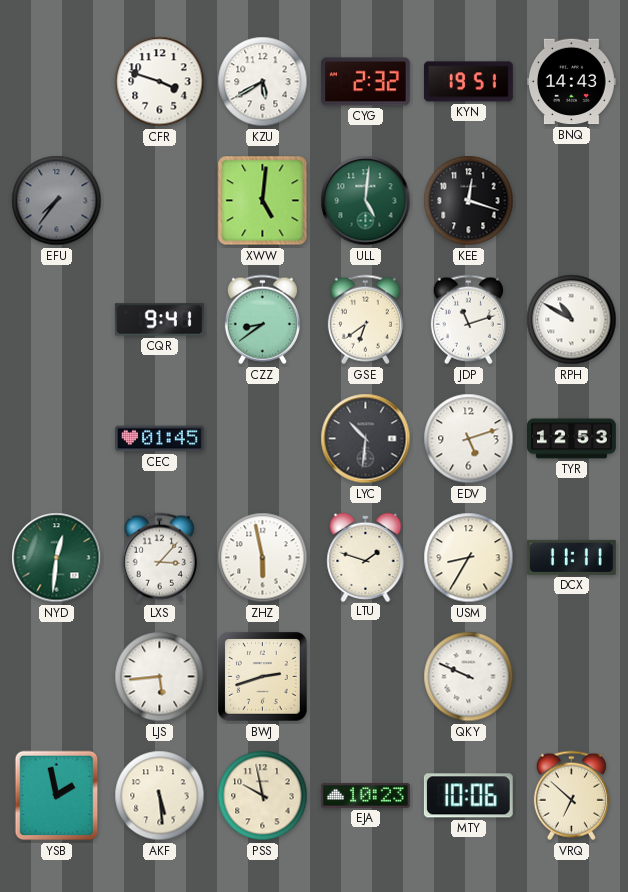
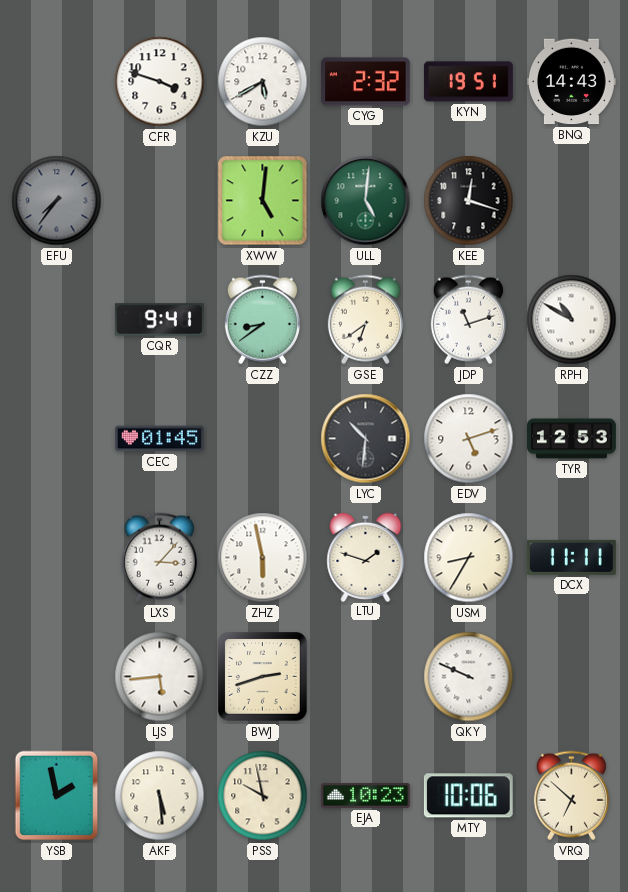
NYD: 12:31 -> none
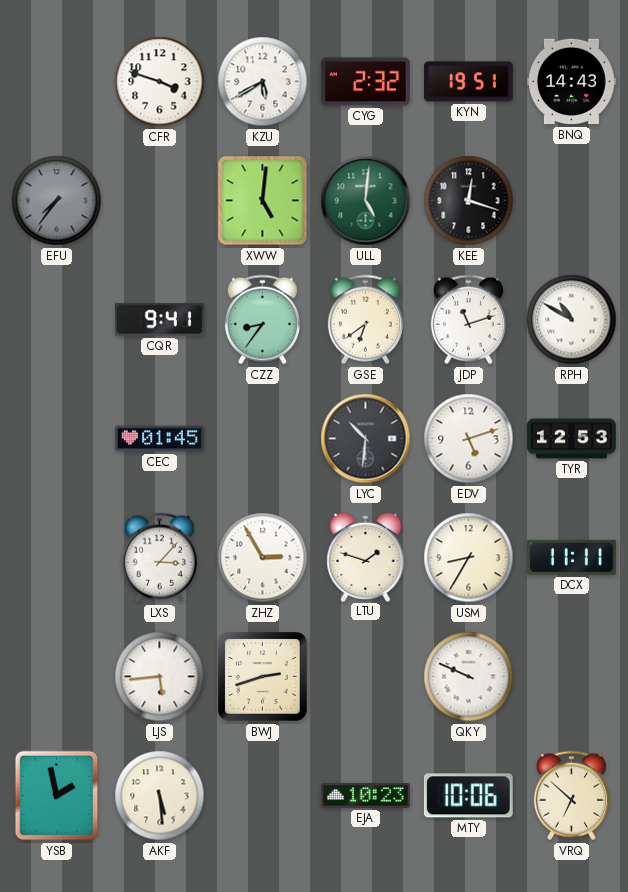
CZZ: 8:39 -> 8:36
ZHZ: 5:58 -> 2:55
PSS: 9:58 -> none
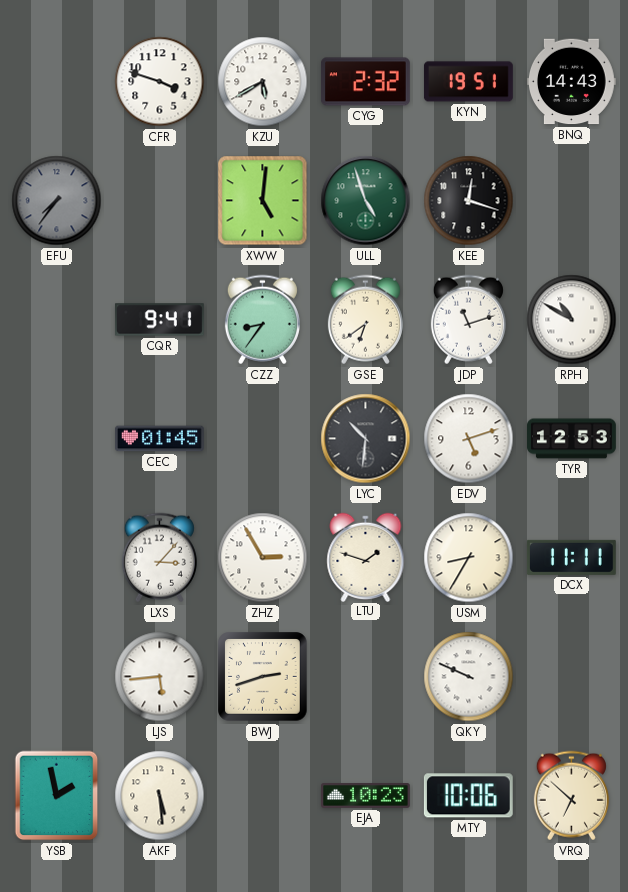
ULL: 5:01 -> 4:57
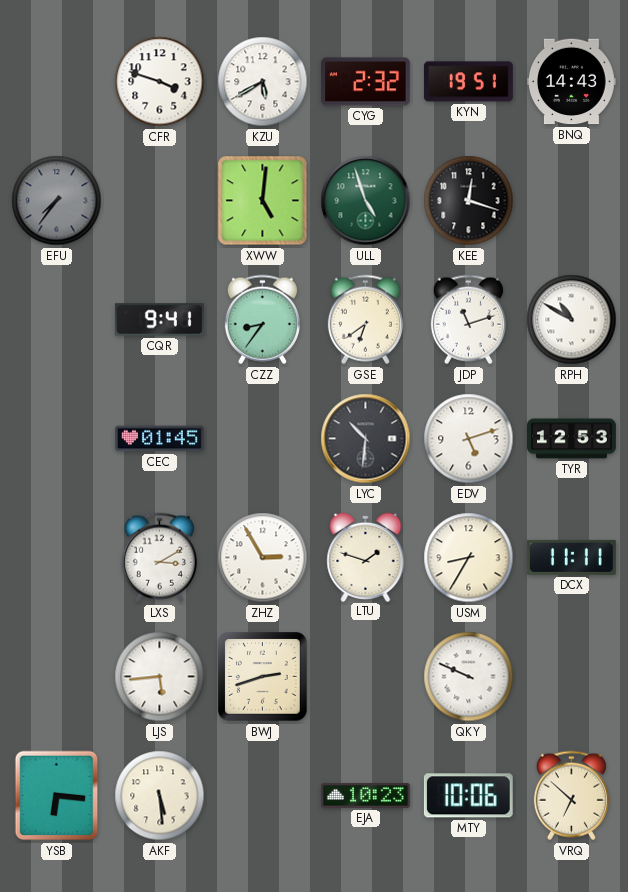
LXS: 3:07 -> 3:10
YSB: 1:58 -> 6:16
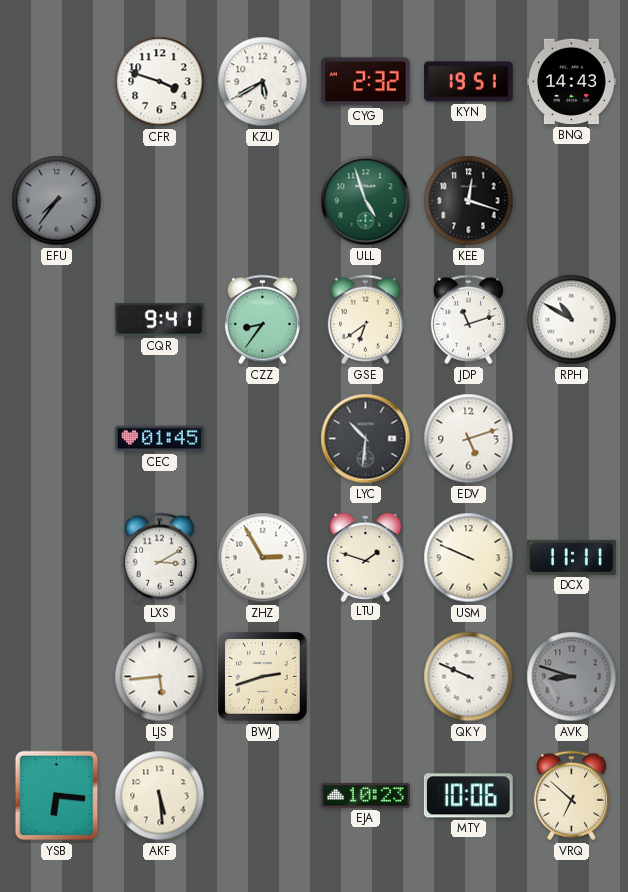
XWW: 5:01 -> none
TYR: 12:53 -> none
USM: 8:35 -> 9:49
AVK: none -> 8:48
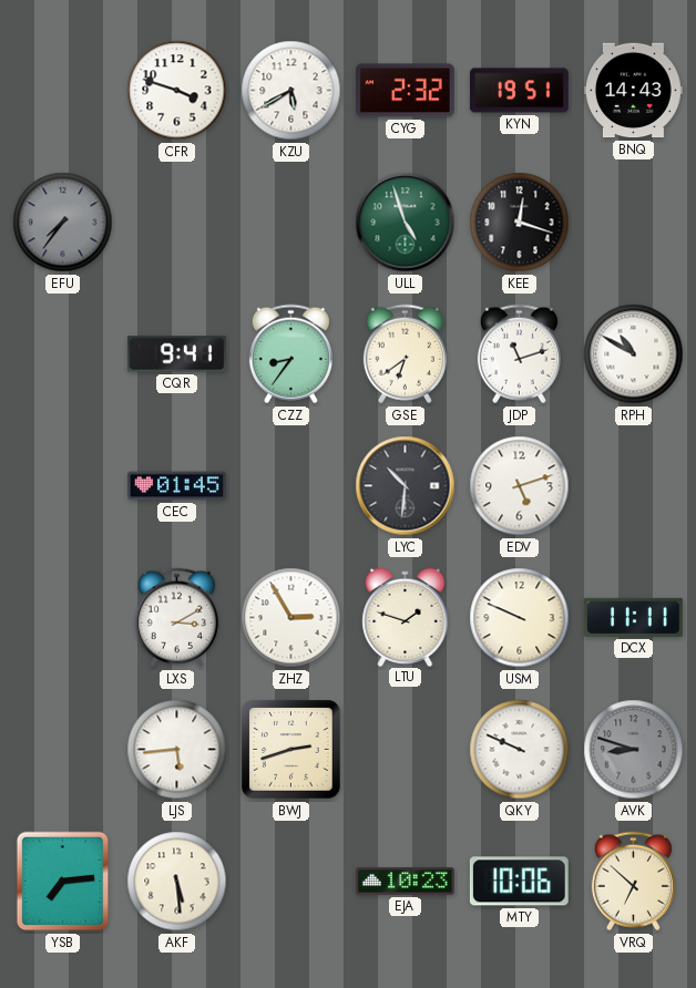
YSB: 6:16 -> 7:14
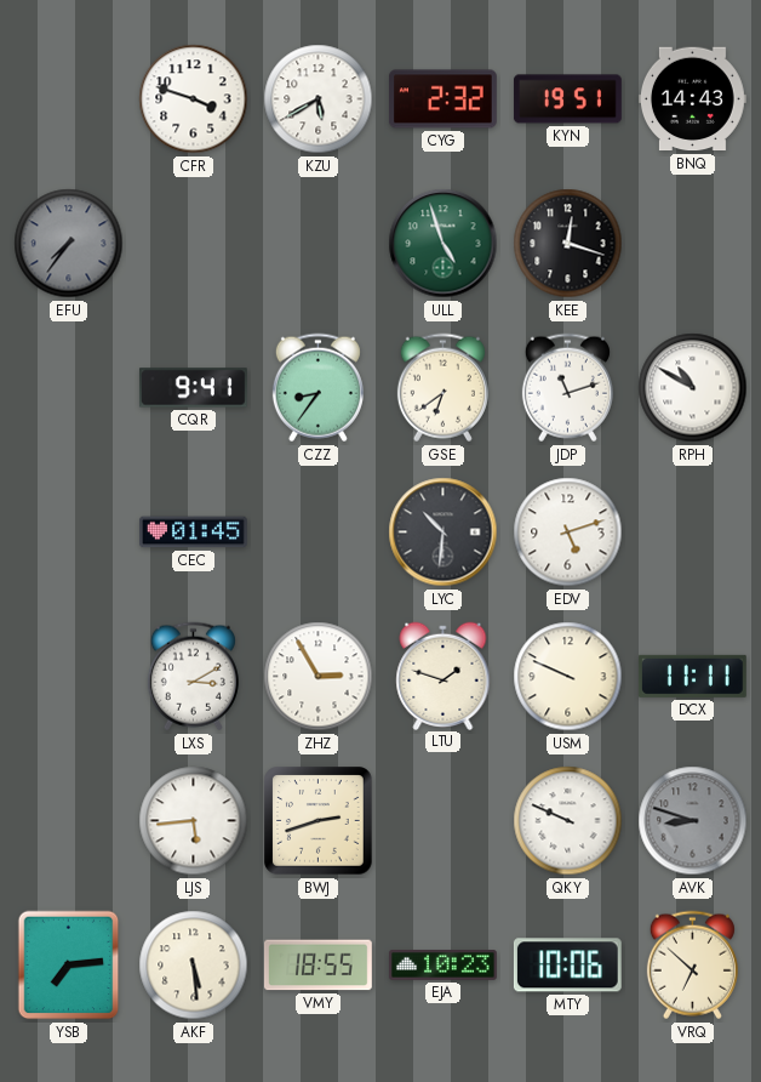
VMY: none -> 18:55
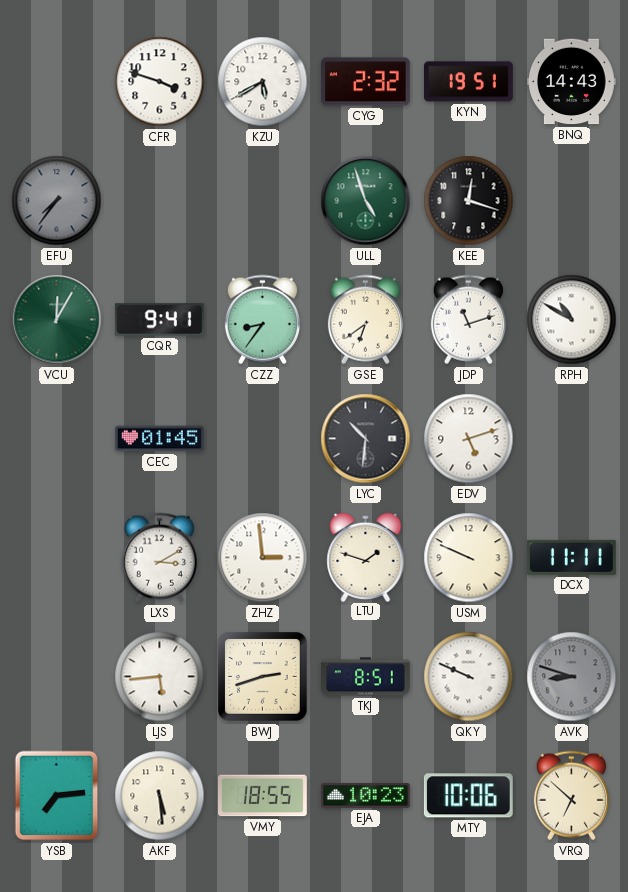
VCU: none -> 12:05
ZHZ: 2:55 -> 2:59
TKJ: none -> 8:51
